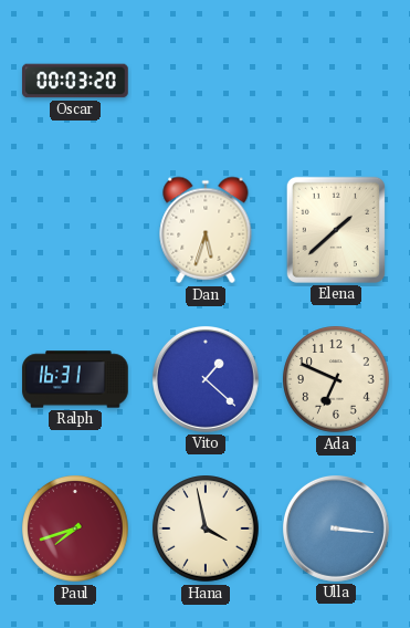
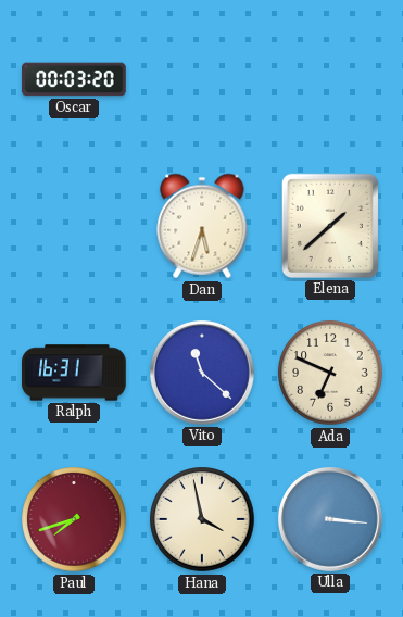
Vito: 1:22 -> 11:22
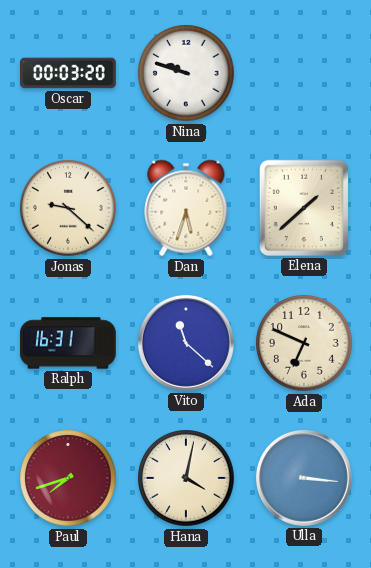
Nina: none -> 9:48
Jonas: none -> 9:22
Hana: 3:58 -> 4:02
